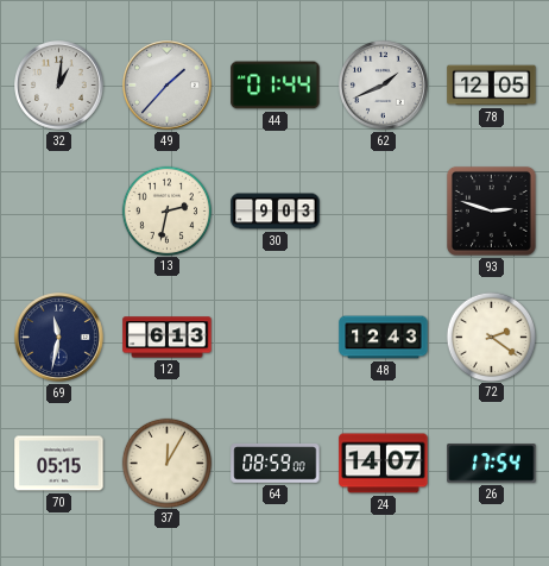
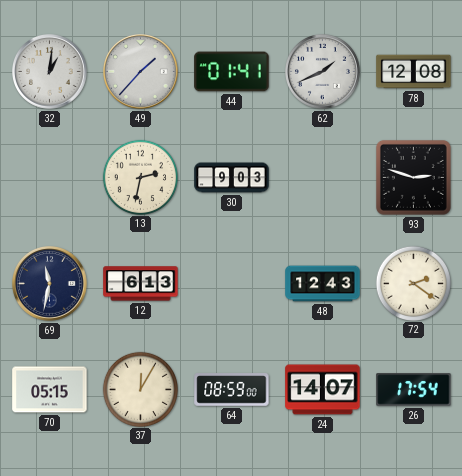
44: 01:44 -> 01:41
78: 12:05 -> 12:08
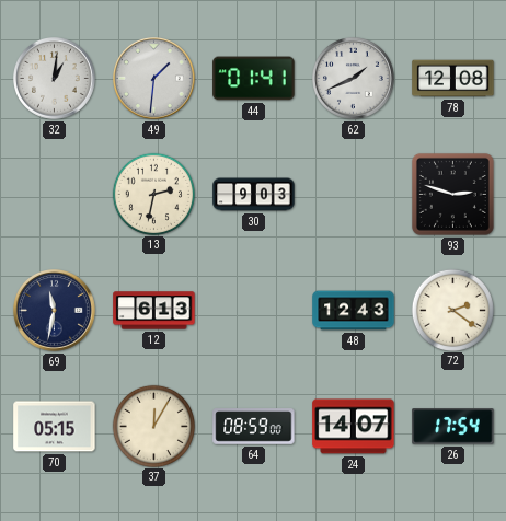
49: 1:37 -> 1:31
